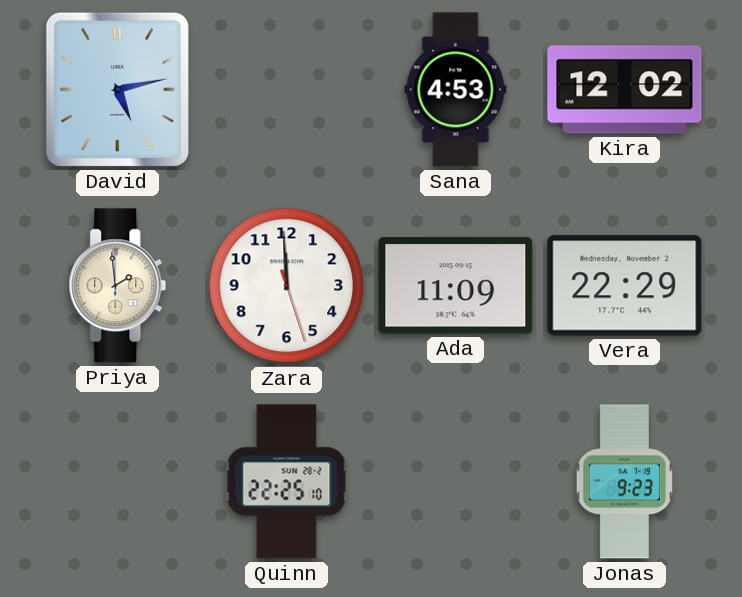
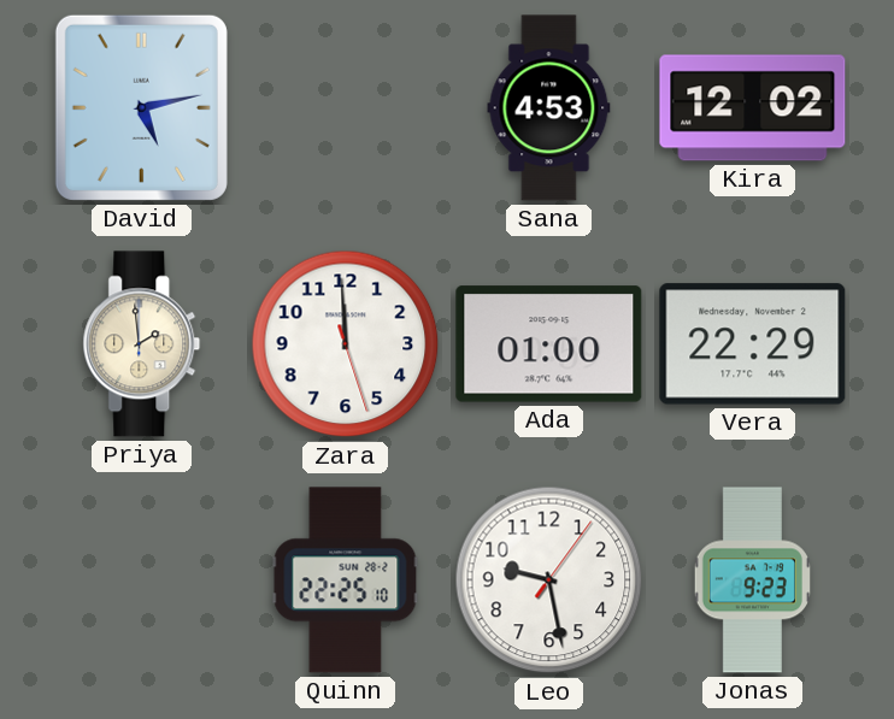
Ada: 11:09 -> 01:00
Leo: none -> 9:28
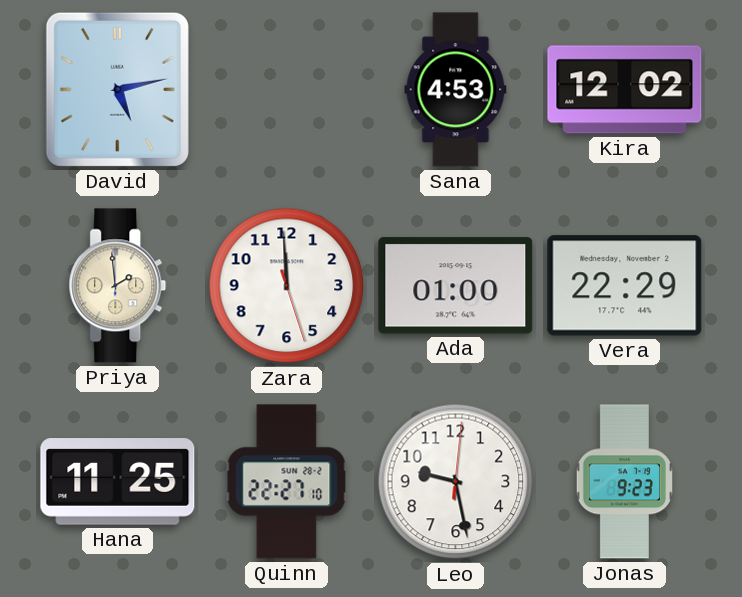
Hana: none -> 11:25
Quinn: 22:25 -> 22:27
Leo: 9:28:06 -> 9:28:01
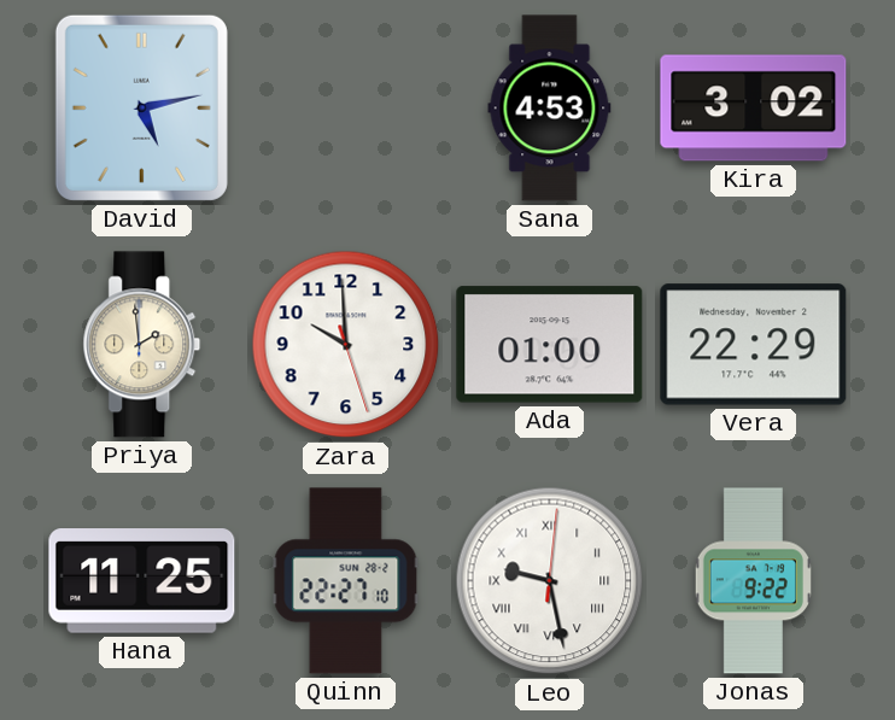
Kira: 12:02 -> 3:02
Zara: 11:59 -> 9:59
Leo numerals: Arabic -> Roman
Jonas: 9:23 -> 9:22
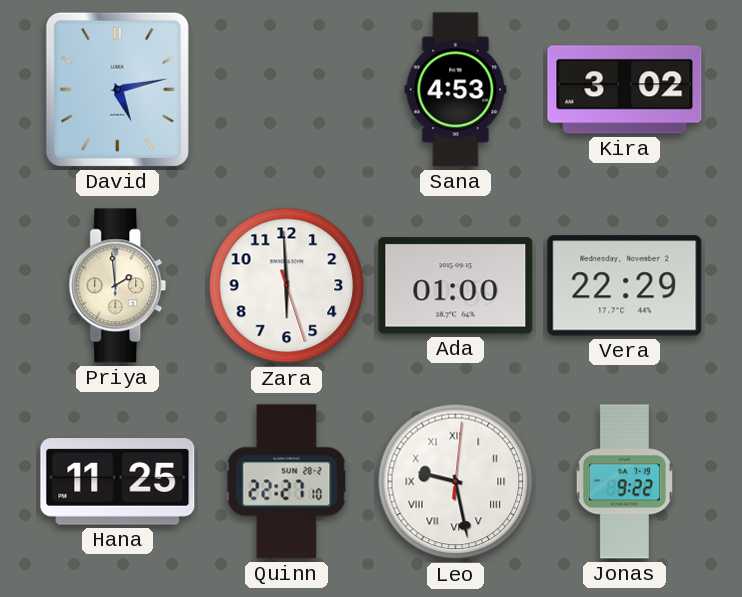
Zara: 9:59 -> 5:59
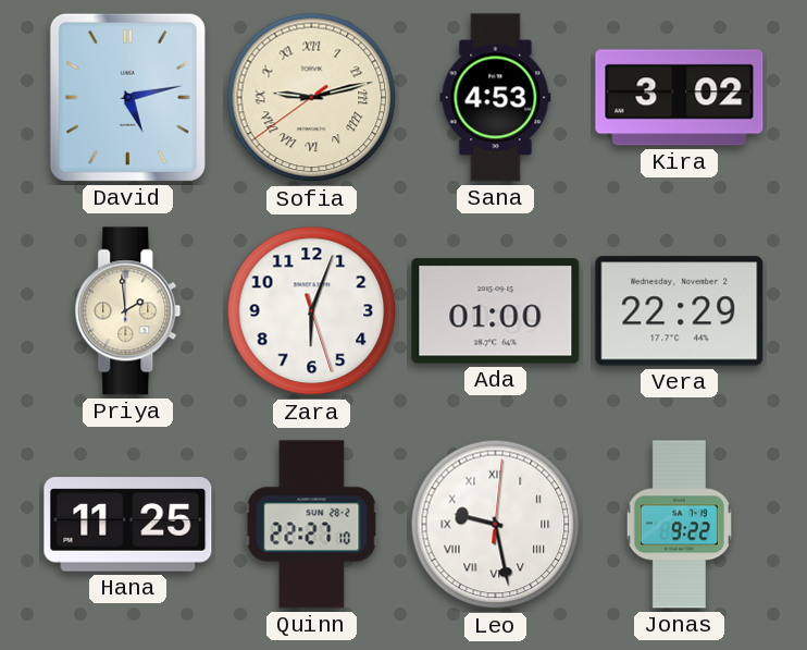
Sofia: none -> 9:12
Zara: 5:59 -> 6:03
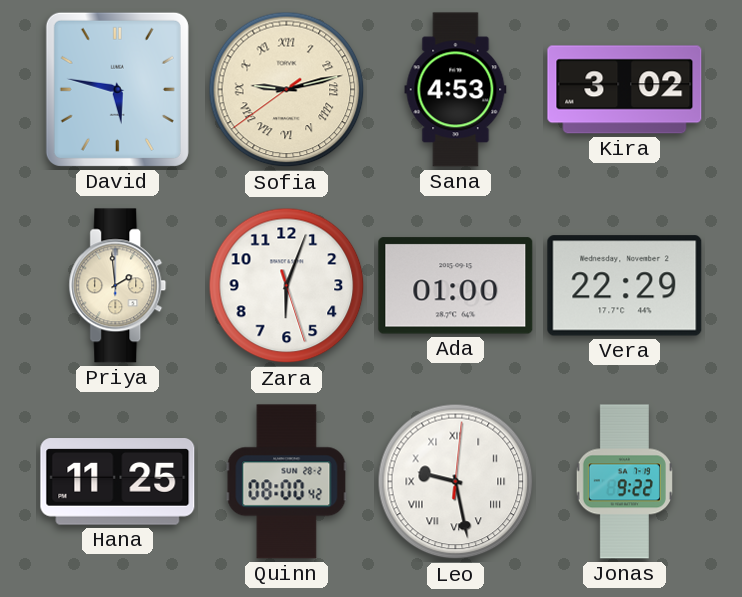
David: 5:13 -> 5:47
Quinn: 22:27 -> 08:00
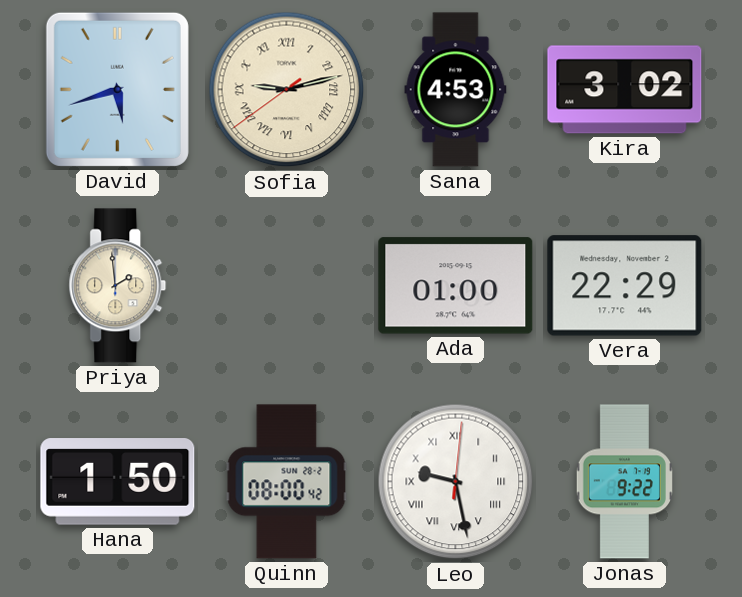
David: 5:47 -> 5:42
Zara: 6:03 -> none
Hana: 11:25 -> 1:50
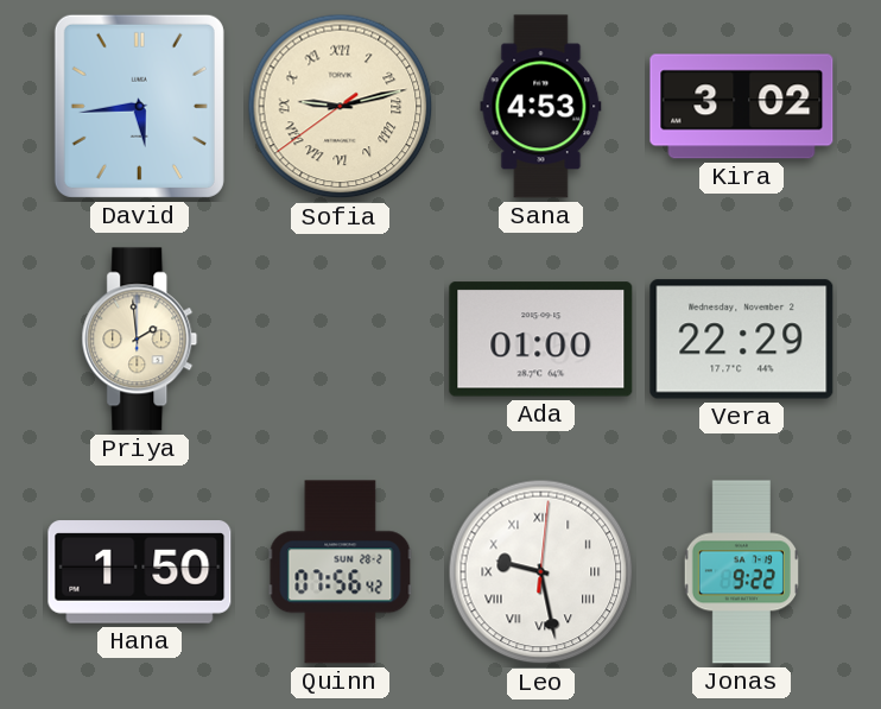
David: 5:42 -> 5:44
Quinn: 08:00 -> 07:56
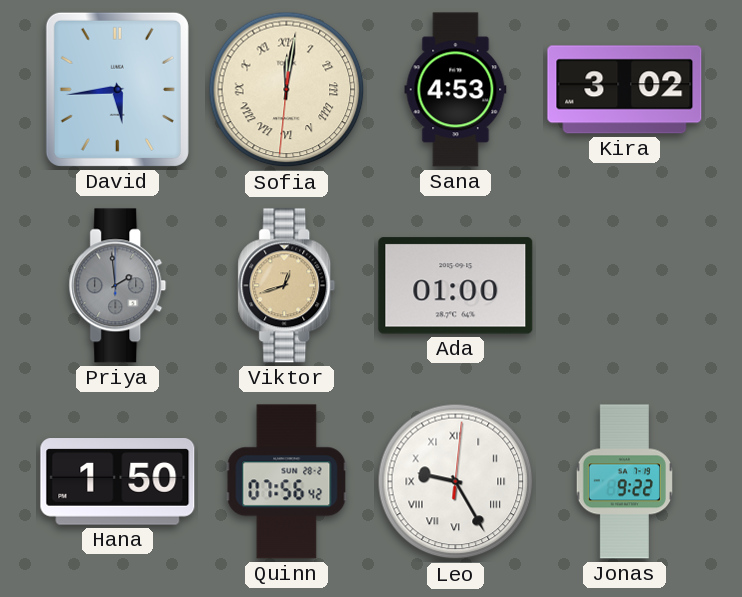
Sofia: 9:12 -> 12:01
Priya dial: cream -> grey
Viktor: none -> 12:42
Vera: 22:29 -> none
Leo: 9:28 -> 9:25
